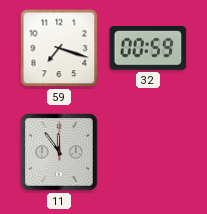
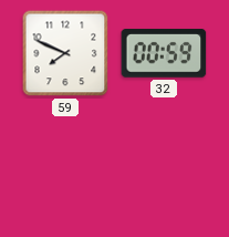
59: 7:18 -> 7:49
11: 11:54 -> none
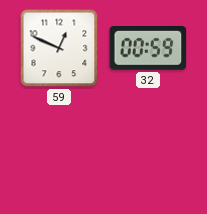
59: 7:49 -> 12:49
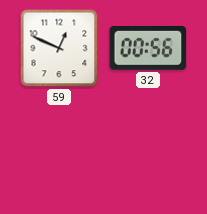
32: 00:59 -> 00:56
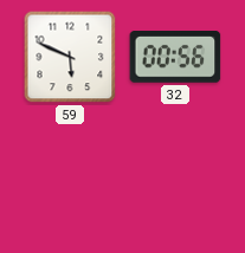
59: 12:49 -> 5:49
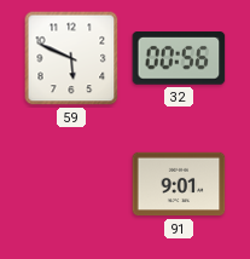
91: none -> 9:01
